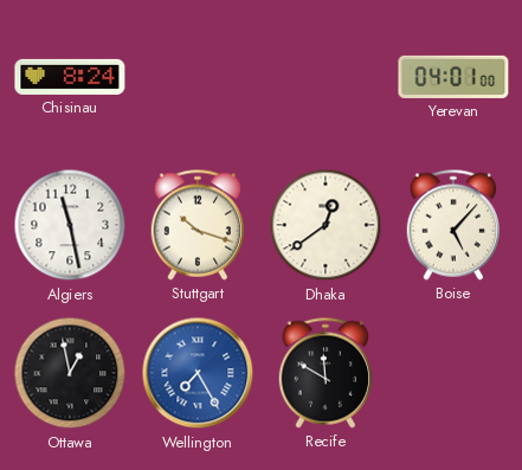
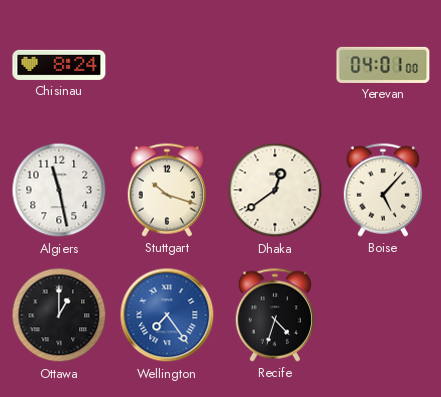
Ottawa: 12:58 -> 1:00
Wellington: 7:25 -> 7:24
Recife: 11:50 -> 4:33
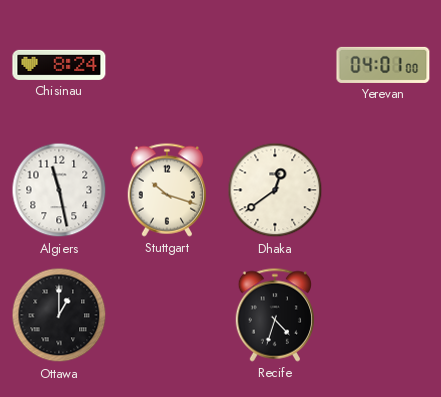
Boise: 5:07 -> none
Wellington: 7:24 -> none
